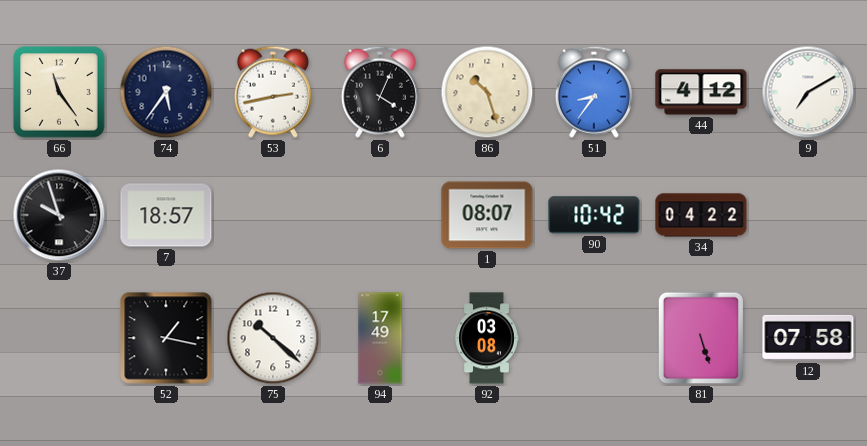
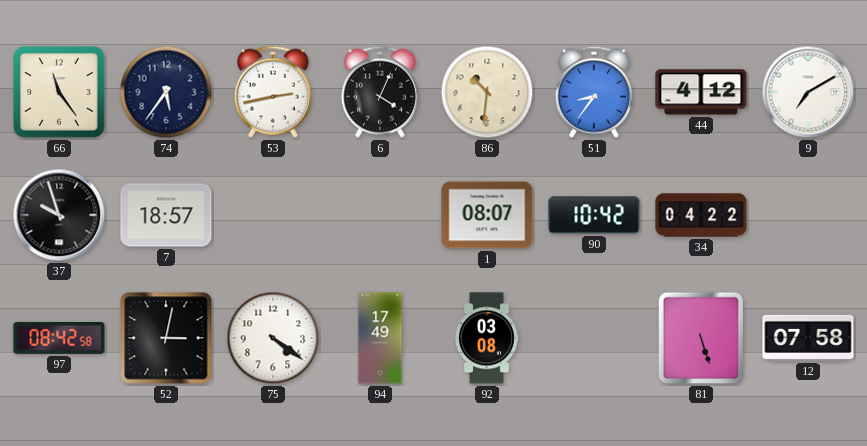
86: 10:27 -> 10:31
97: none -> 08:42
52: 1:17 -> 3:02
75: 10:22 -> 4:21
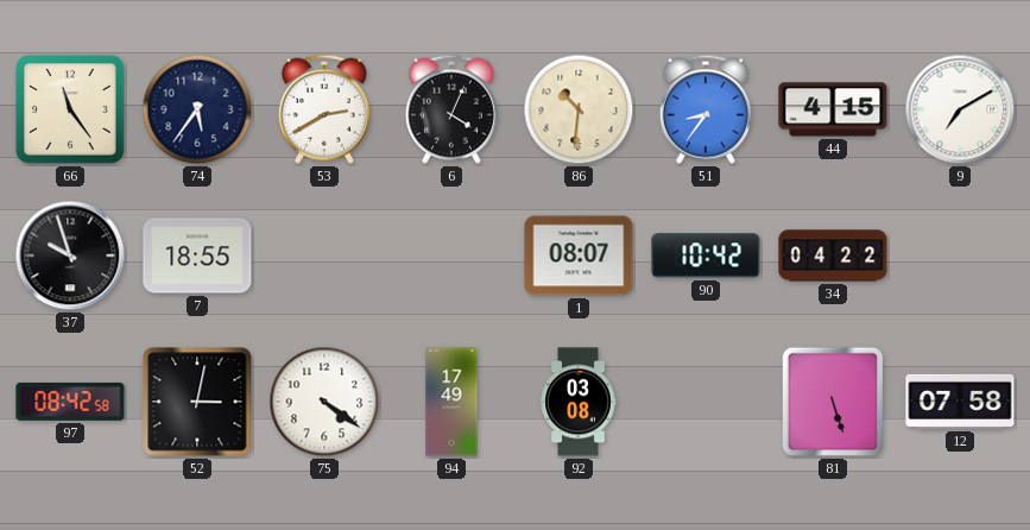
53: 2:43 -> 2:40
44: 4:12 -> 4:15
7: 18:57 -> 18:55
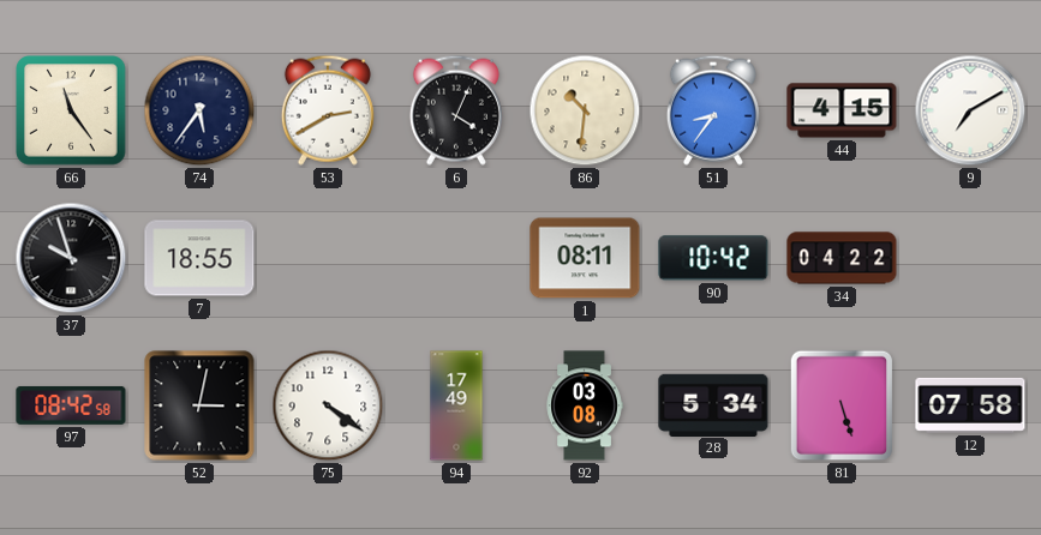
1: 08:07 -> 08:11
28: none -> 5:34
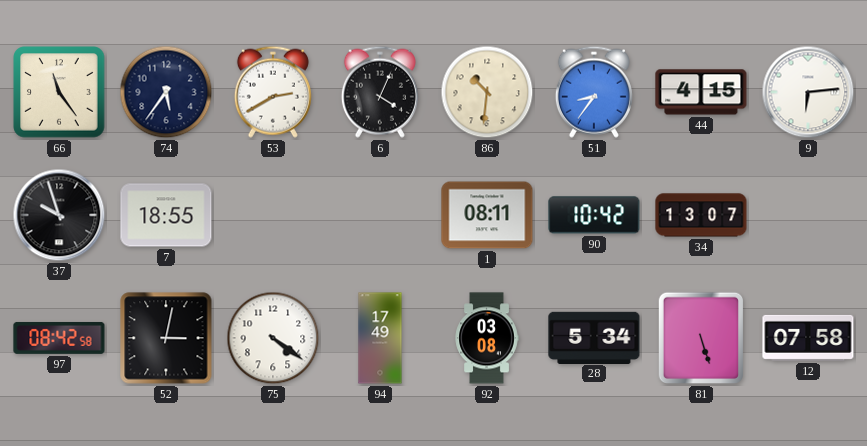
9: 7:10 -> 6:14
34: 04:22 -> 13:07
